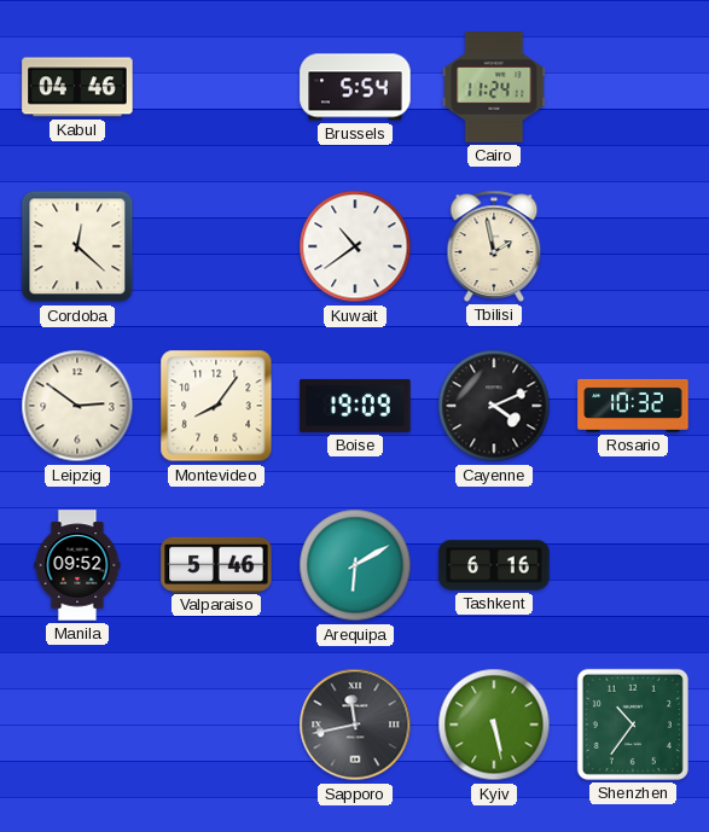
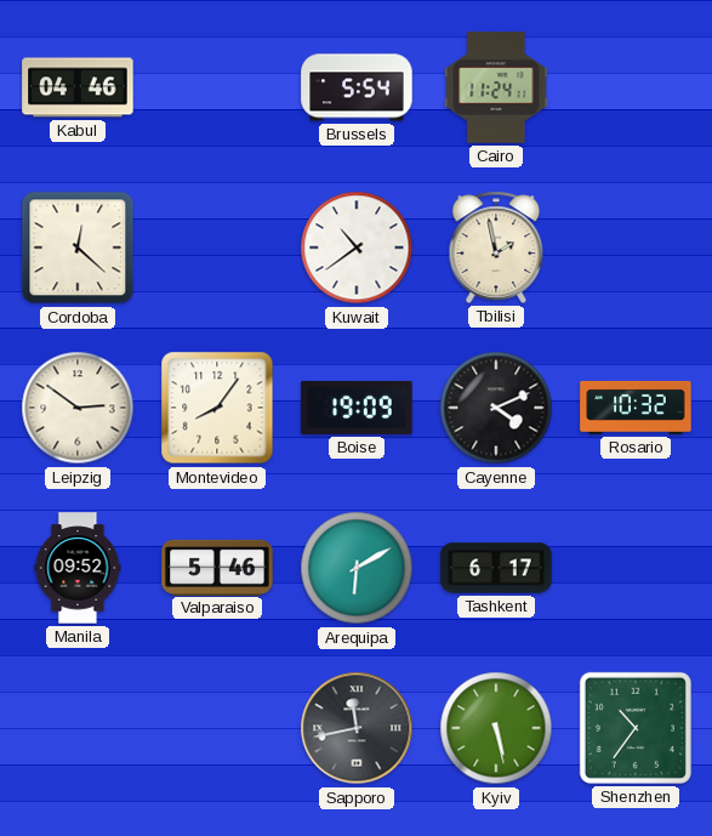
Tashkent: 6:16 -> 6:17
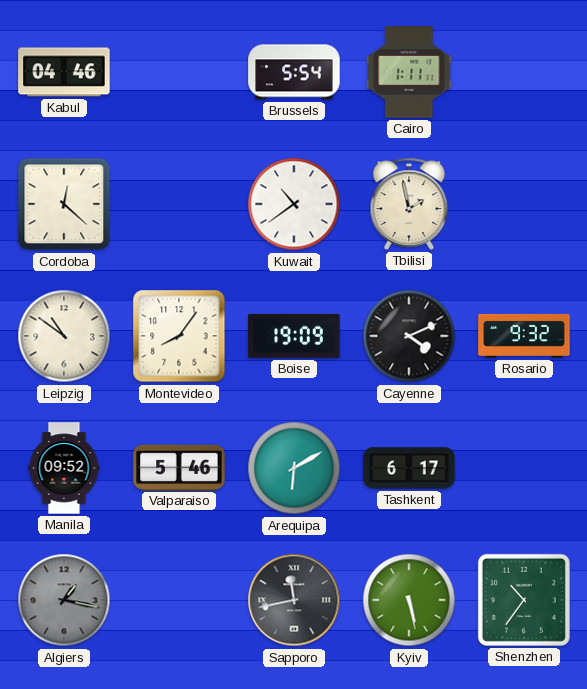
Cairo: 11:24 -> 1:11
Leipzig: 2:51 -> 10:51
Rosario: 10:32 -> 9:32
Algiers: none -> 1:17
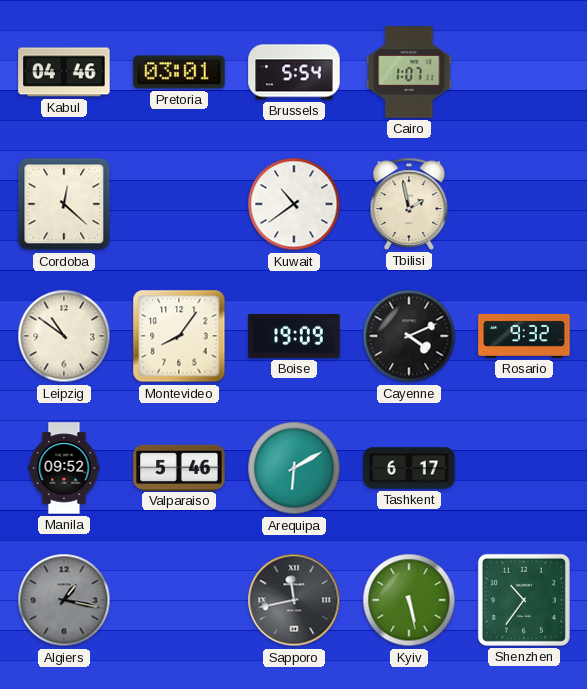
Pretoria: none -> 03:01
Cairo: 1:11 -> 1:07
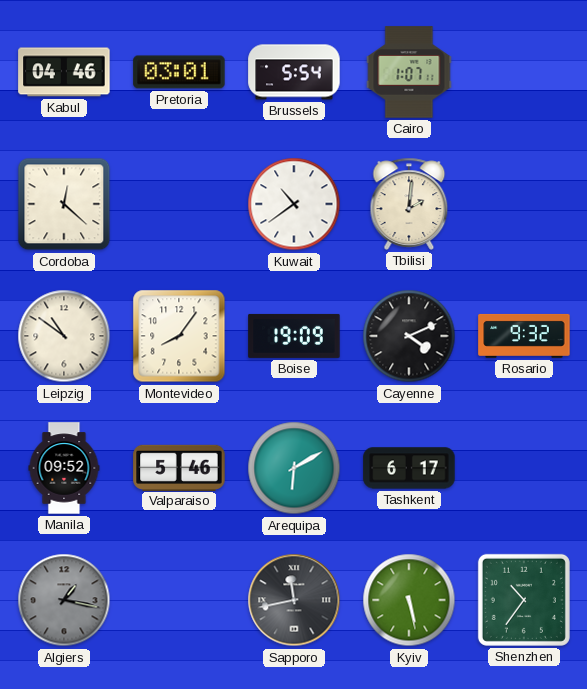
Tbilisi: 1:58 -> 2:01
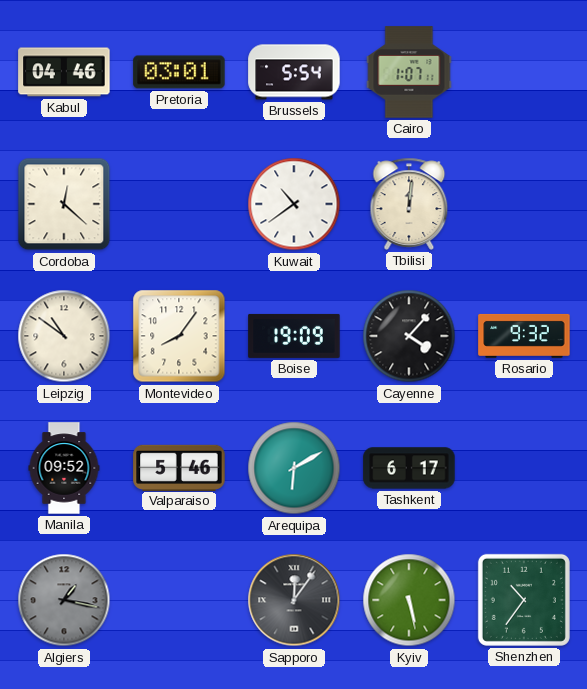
Tbilisi: 2:01 -> 12:01
Cayenne: 4:11 -> 4:07
Sapporo: 11:43 -> 12:06
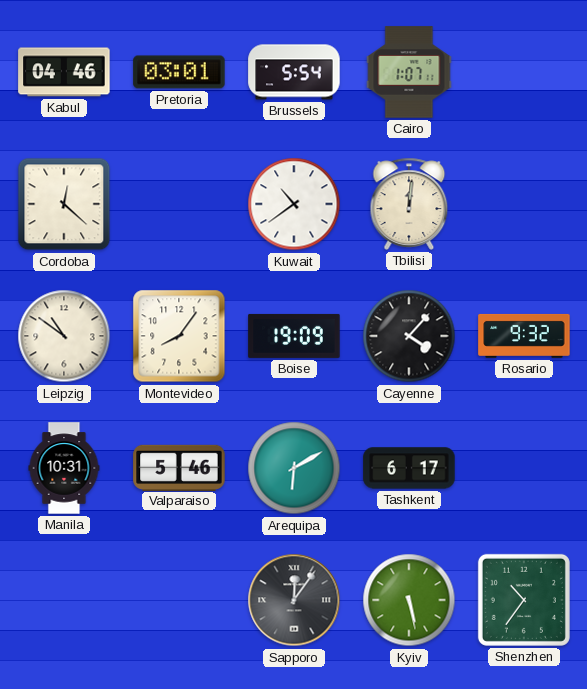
Manila: 09:52 -> 10:31
Algiers: 1:17 -> none
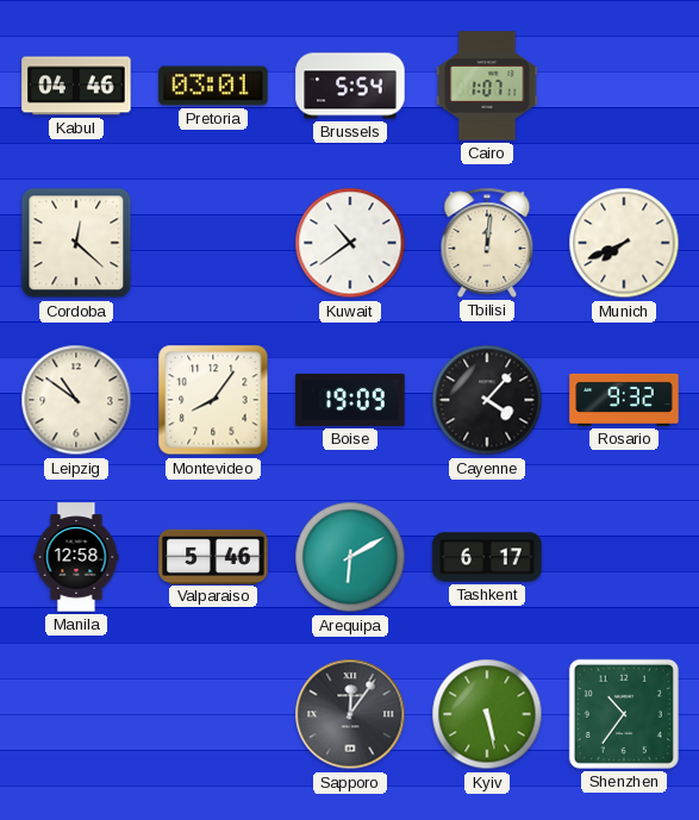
Munich: none -> 7:41
Manila: 10:31 -> 12:58
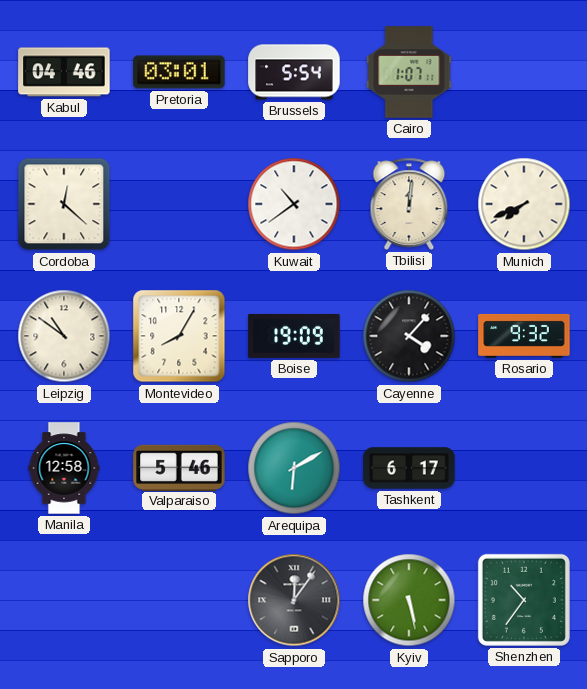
Montevideo: 8:06 -> 8:05
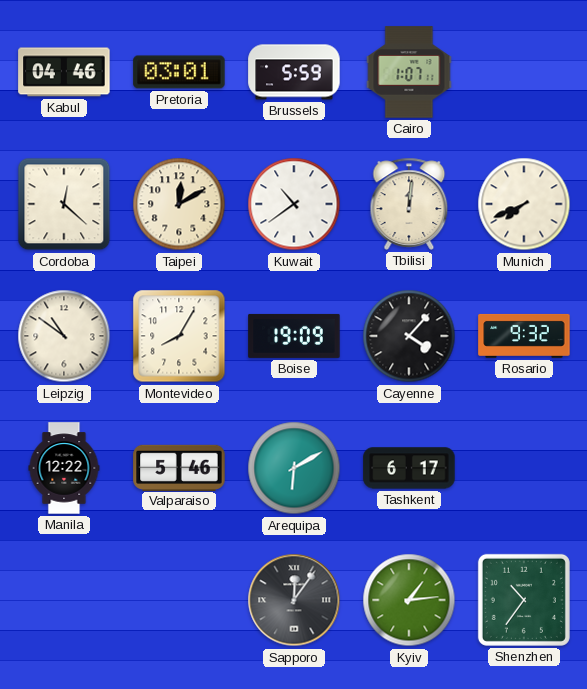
Brussels: 5:54 -> 5:59
Taipei: none -> 12:10
Manila: 12:58 -> 12:22
Kyiv: 5:28 -> 1:14
